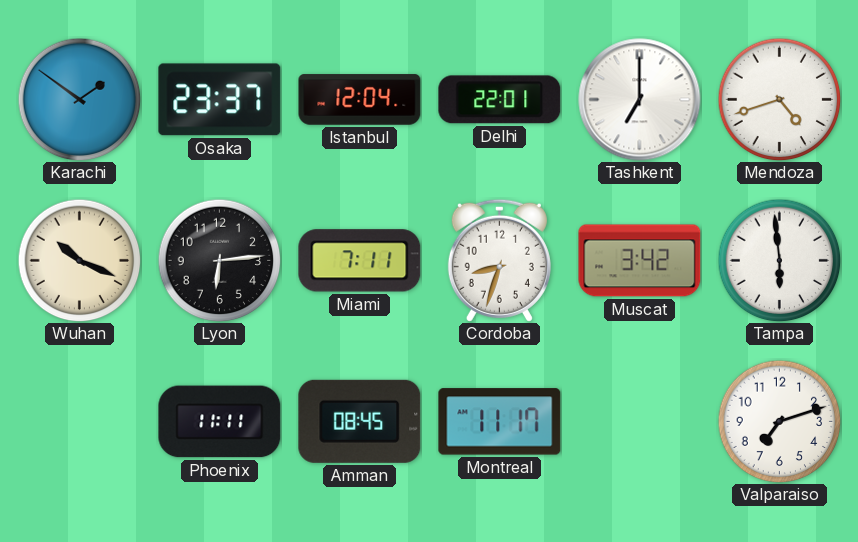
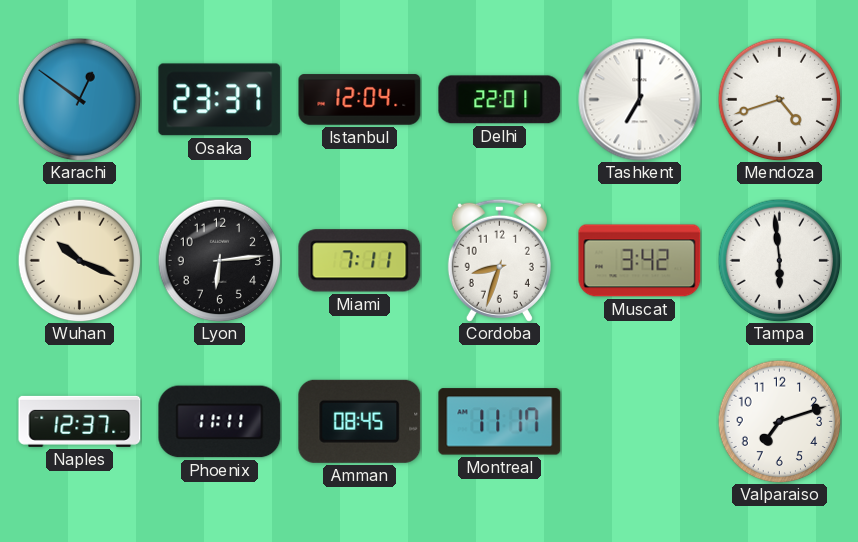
Karachi: 1:51 -> 12:51
Naples: none -> 12:37
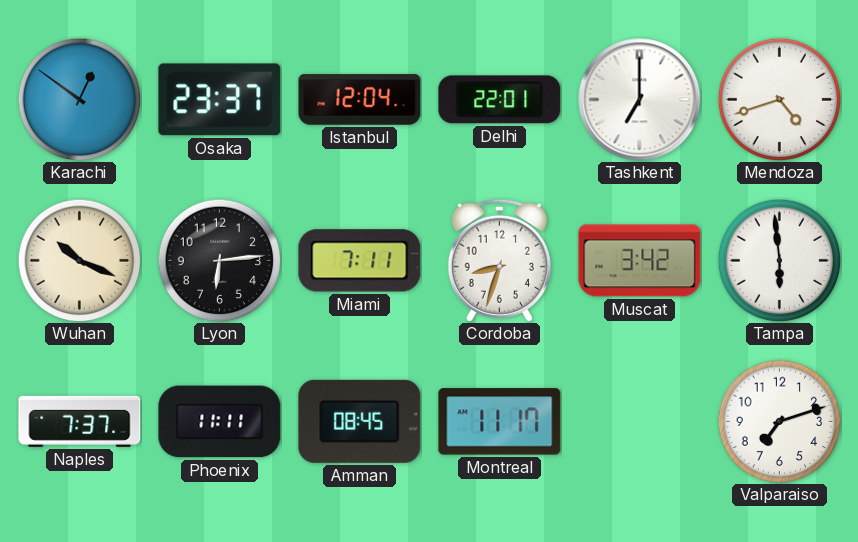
Naples: 12:37 -> 7:37
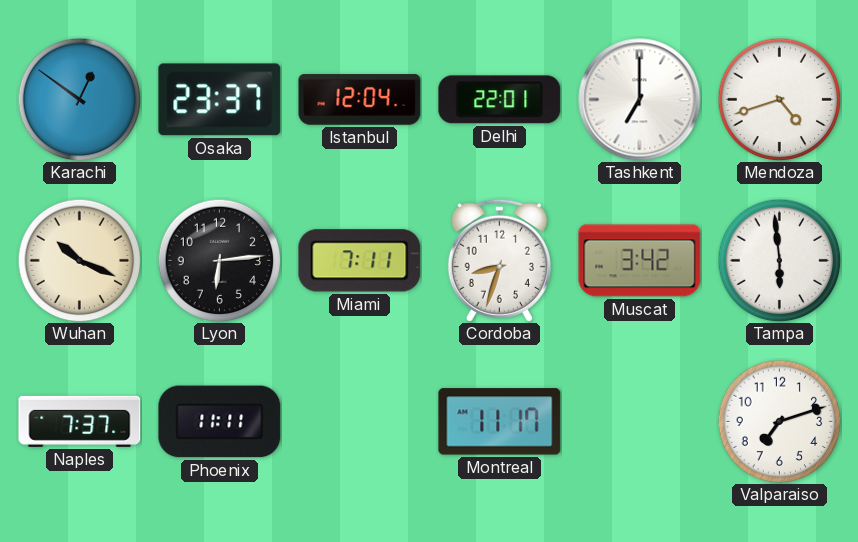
Amman: 08:45 -> none
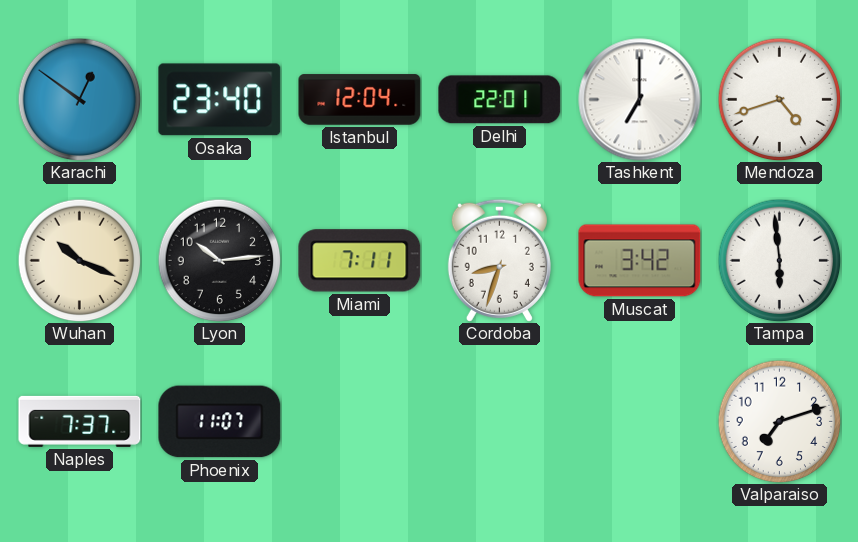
Osaka: 23:37 -> 23:40
Lyon: 6:14 -> 10:14
Phoenix: 11:11 -> 11:07
Montreal: 11:17 -> none
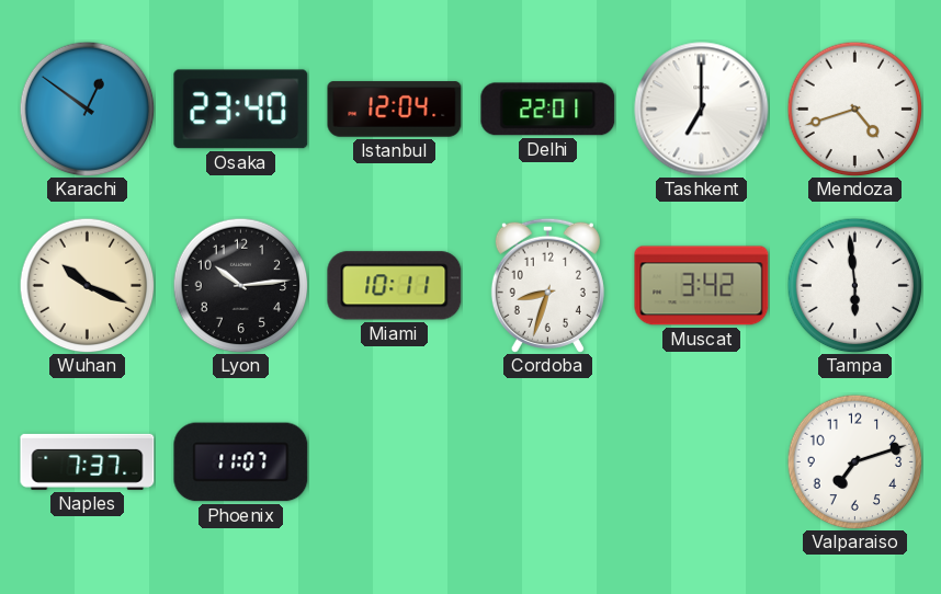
Miami: 7:11 -> 10:11
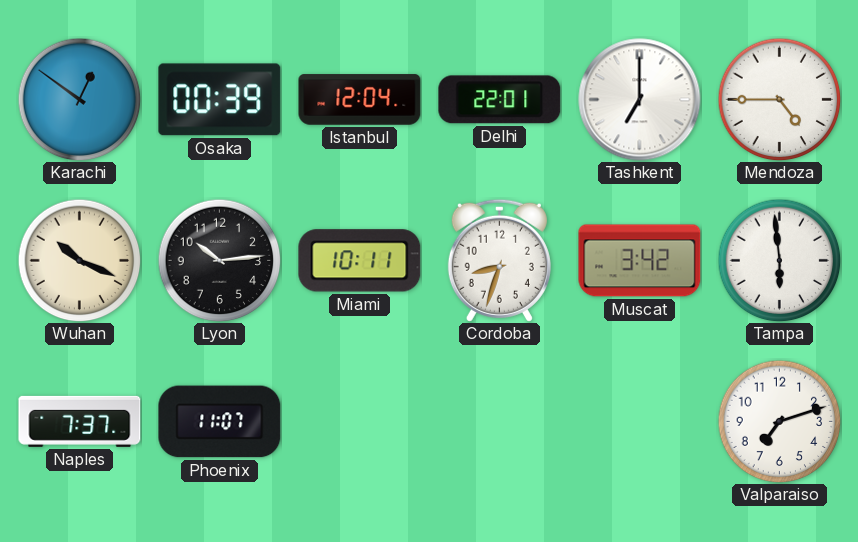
Osaka: 23:40 -> 00:39
Mendoza: 4:42 -> 4:45
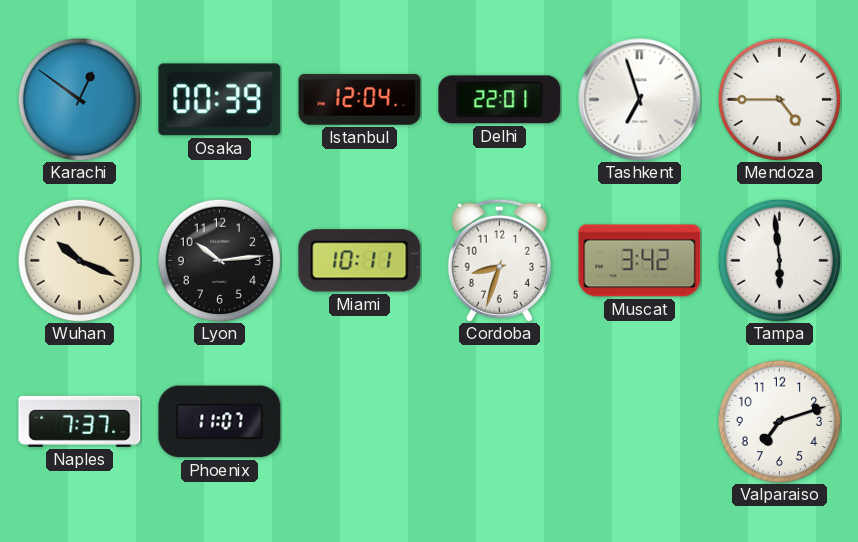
Tashkent: 7:00 -> 6:57
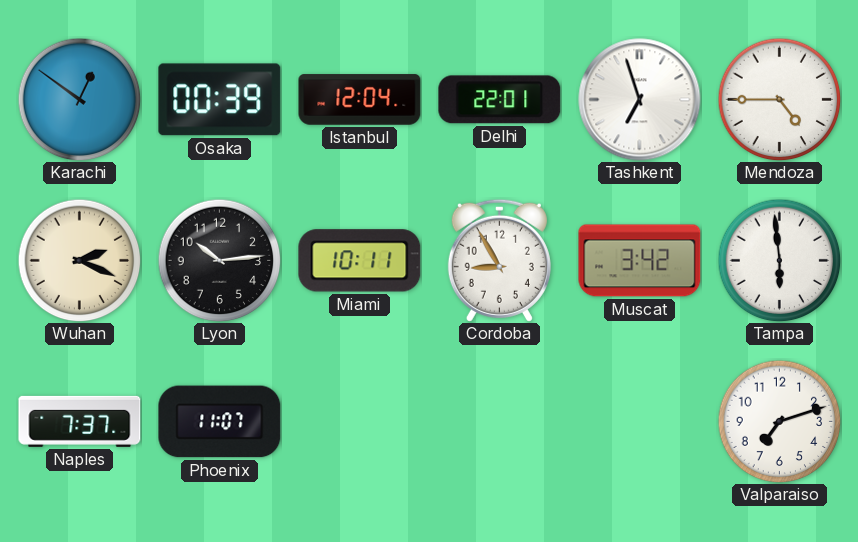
Wuhan: 10:19 -> 2:19
Cordoba: 8:33 -> 8:55
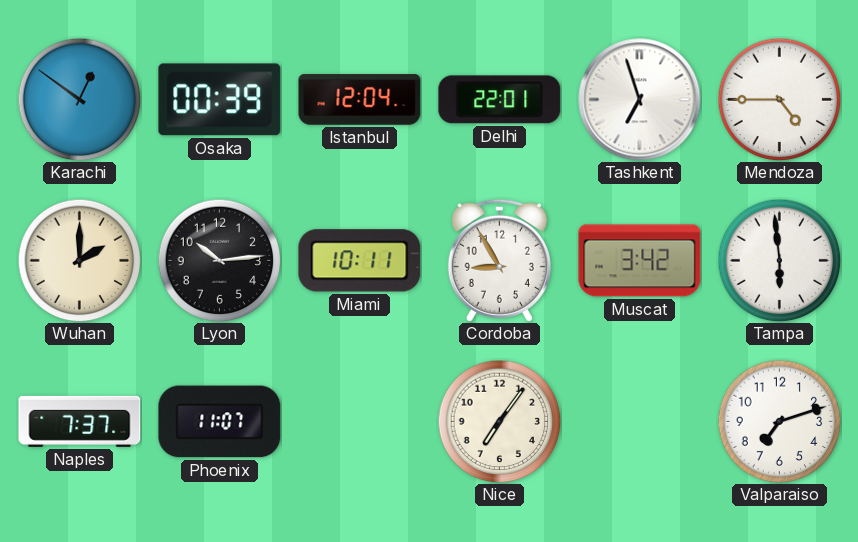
Wuhan: 2:19 -> 2:00
Nice: none -> 7:06
